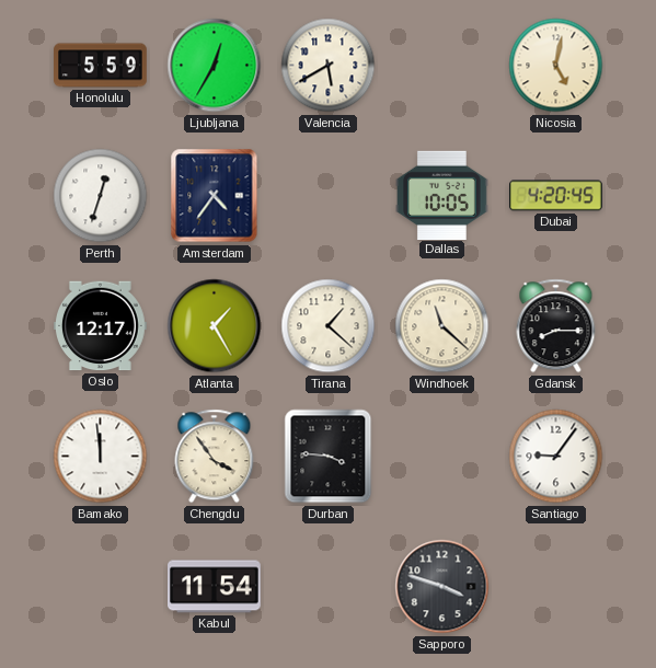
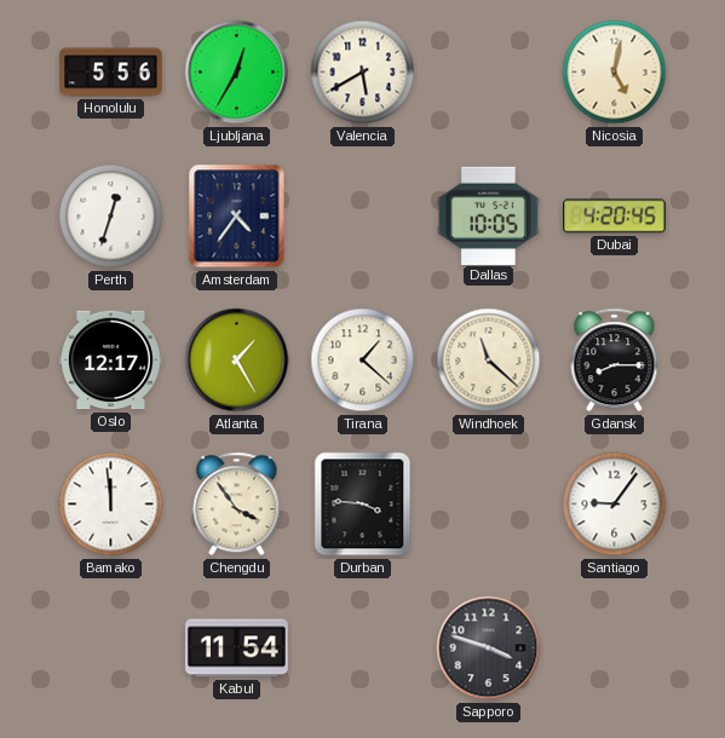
Honolulu: 5:59 -> 5:56
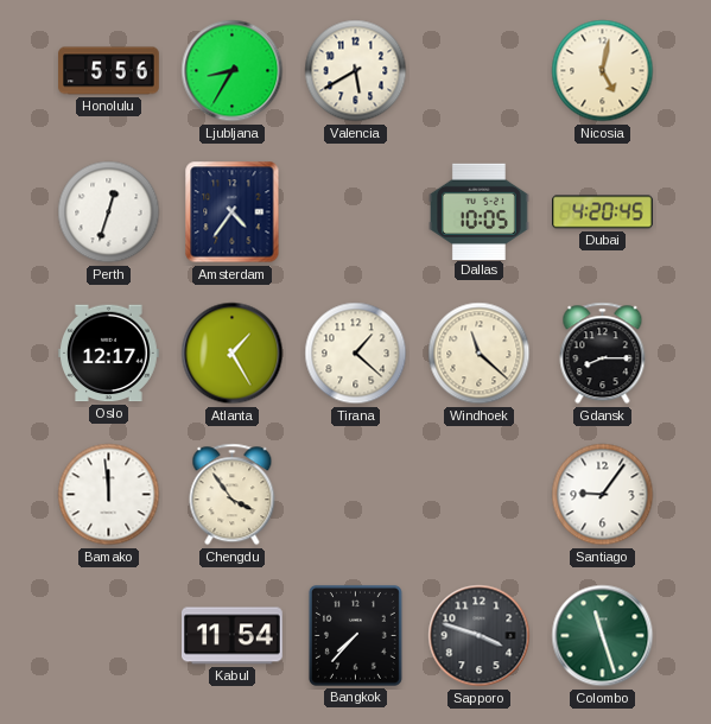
Ljubljana: 12:35 -> 8:35
Durban: 3:46 -> none
Bangkok: none -> 7:37
Colombo: none -> 11:27
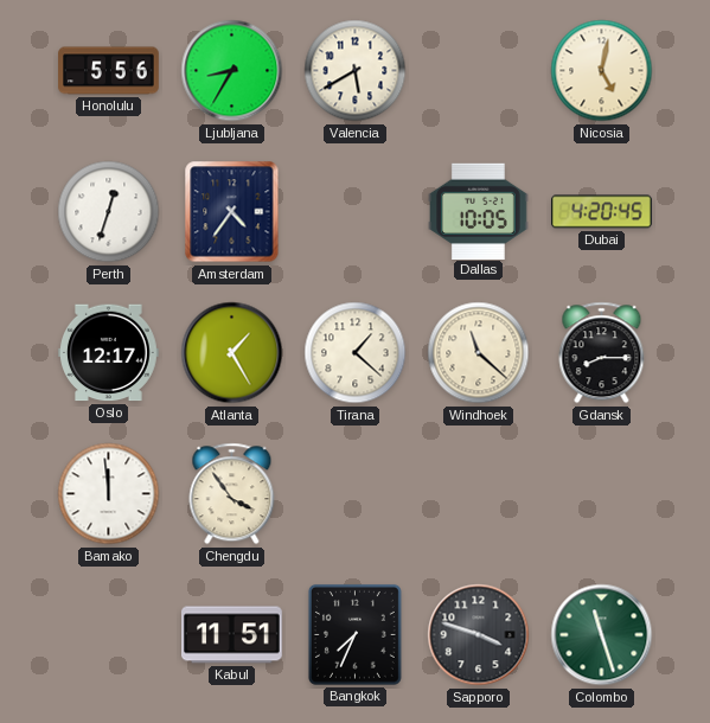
Santiago: 9:06 -> none
Kabul: 11:54 -> 11:51
Bangkok: 7:37 -> 7:34
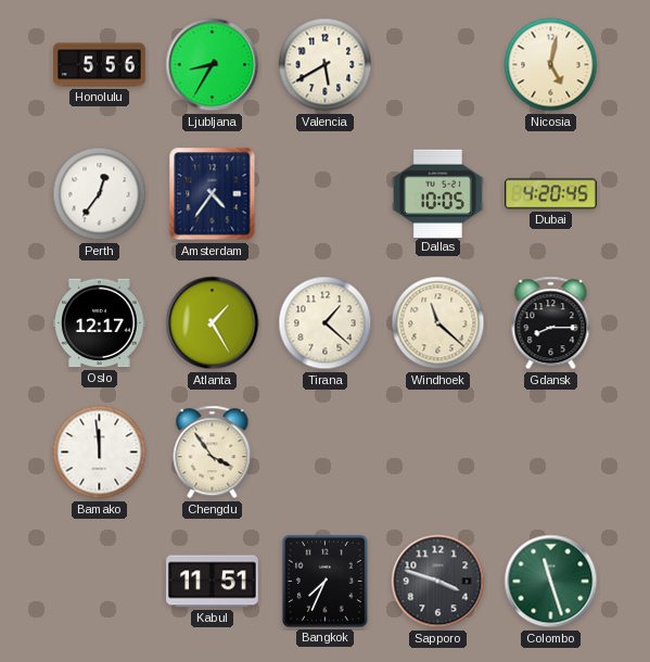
Perth: 12:33 -> 12:36
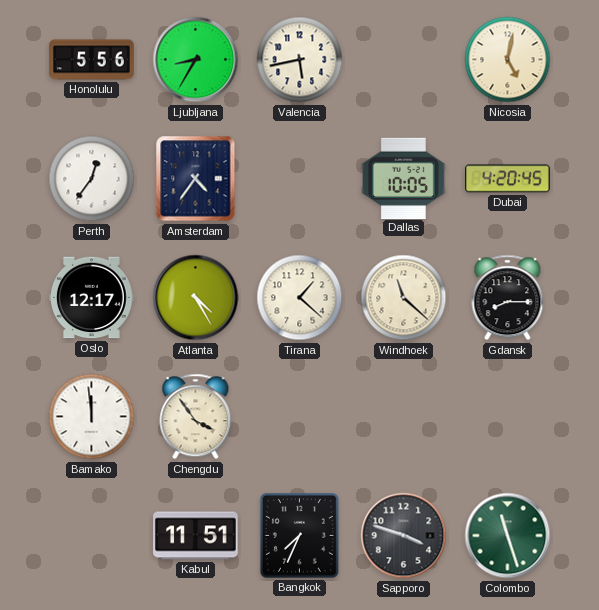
Valencia: 5:40 -> 5:43
Atlanta: 1:25 -> 4:25
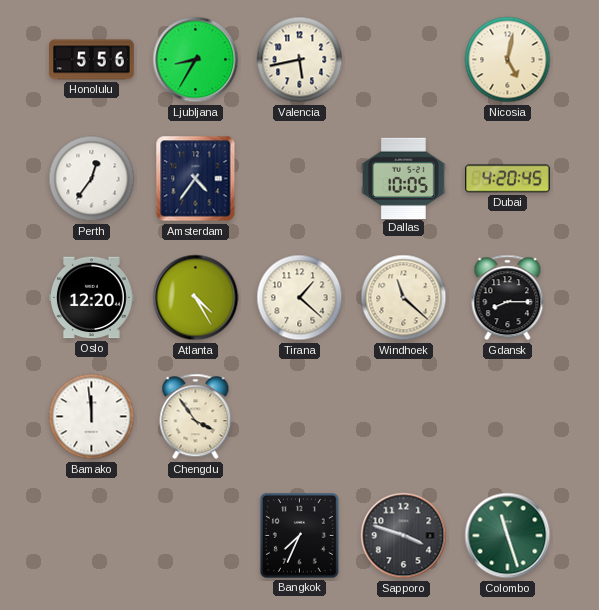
Oslo: 12:17 -> 12:20
Kabul: 11:51 -> none
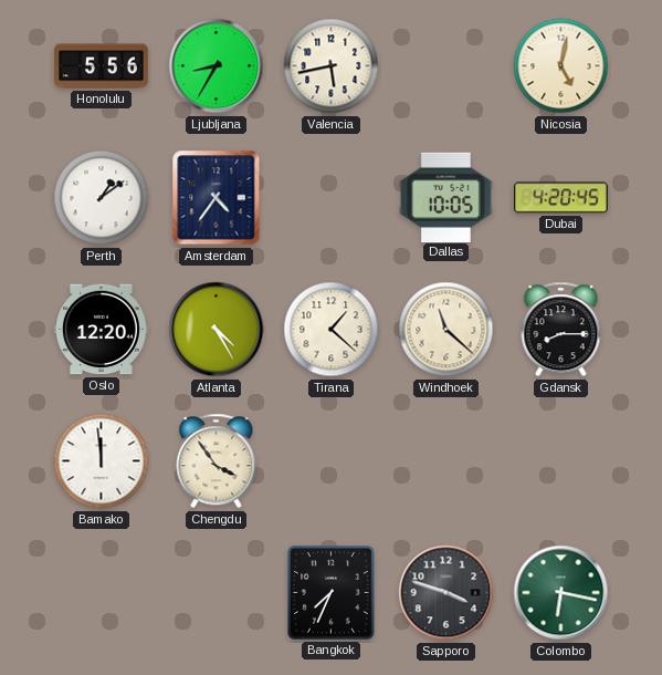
Perth: 12:36 -> 1:09
Colombo: 11:27 -> 6:17
